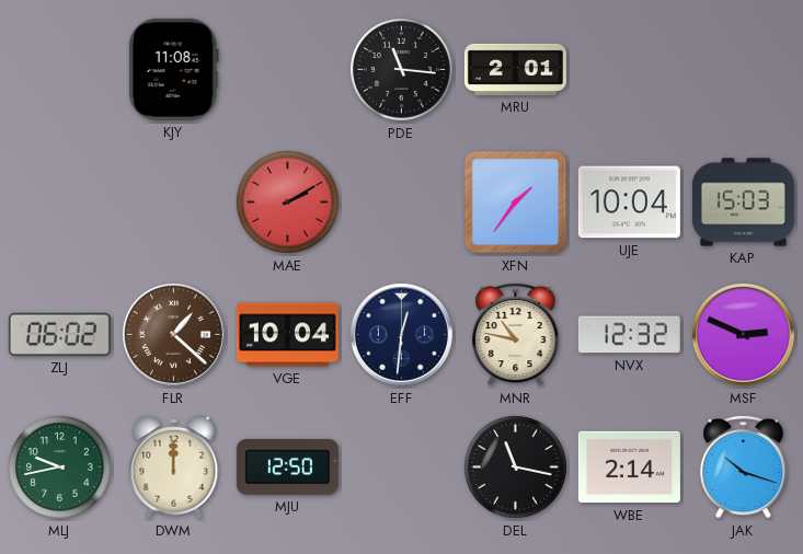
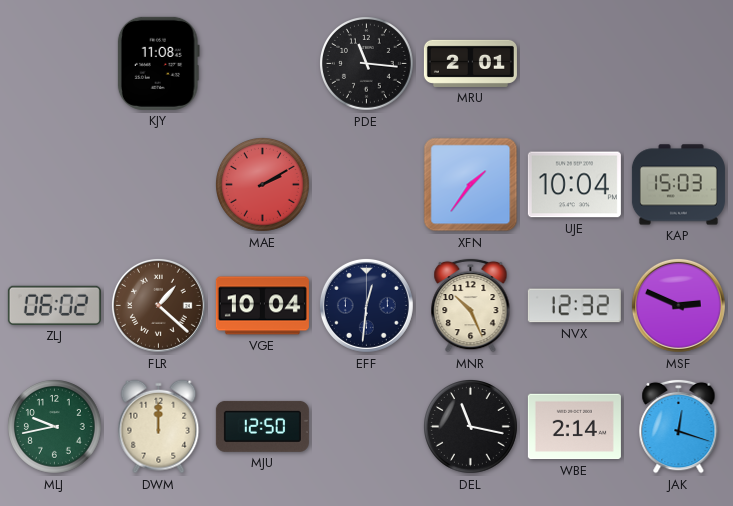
MNR: 10:47 -> 10:26
JAK: 10:18 -> 12:18
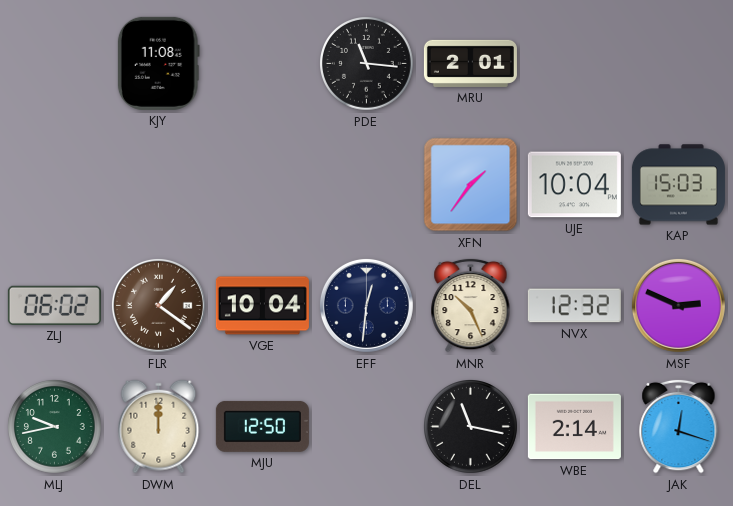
MAE: 2:10 -> none
FLR: 1:22 -> 1:21
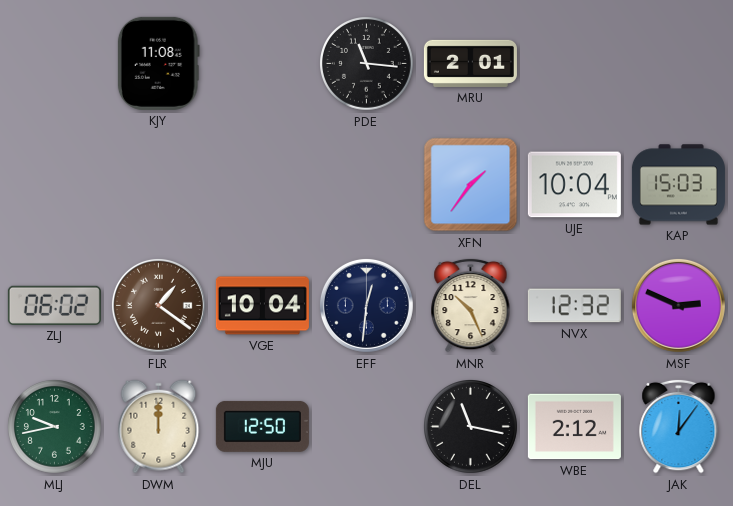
WBE: 2:14 -> 2:12
JAK: 12:18 -> 12:06
